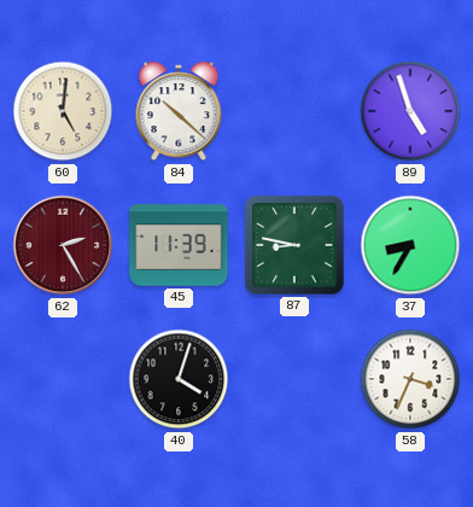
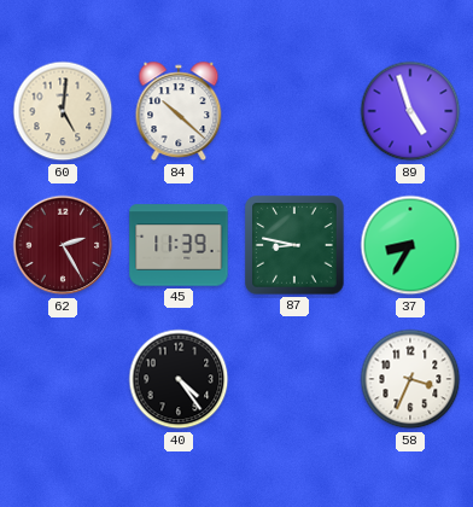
40: 4:03 -> 4:24
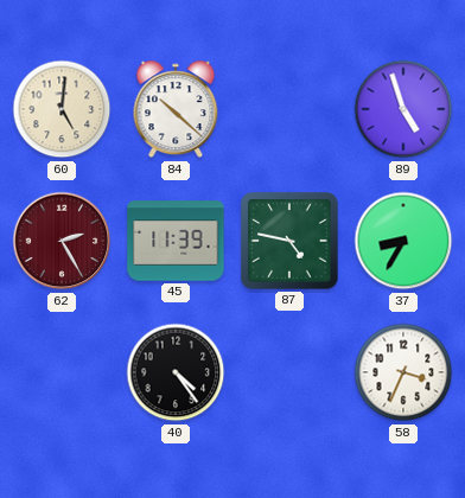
87: 8:47 -> 4:47
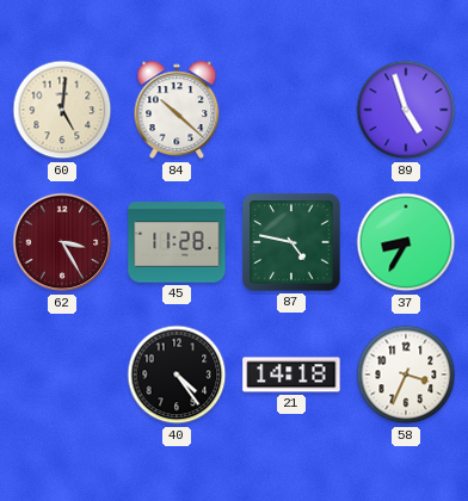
62: 2:25 -> 3:25
45: 11:39 -> 11:28
21: none -> 14:18
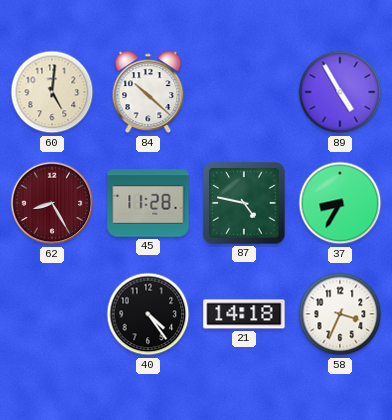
89: 4:57 -> 4:55
62: 3:25 -> 8:25
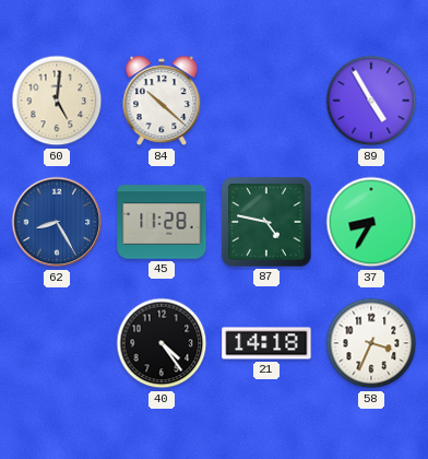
62 dial: burgundy -> blue
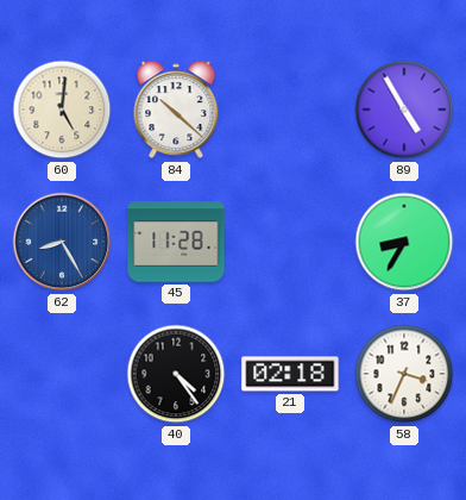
87: 4:47 -> none
21: 14:18 -> 02:18
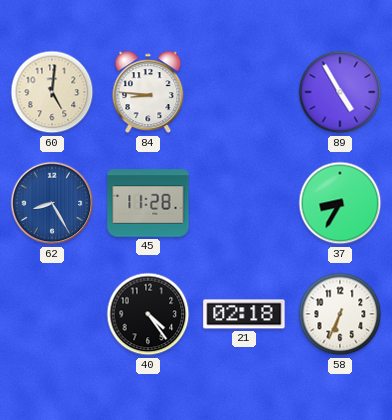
84: 10:22 -> 8:46
58: 3:34 -> 6:34
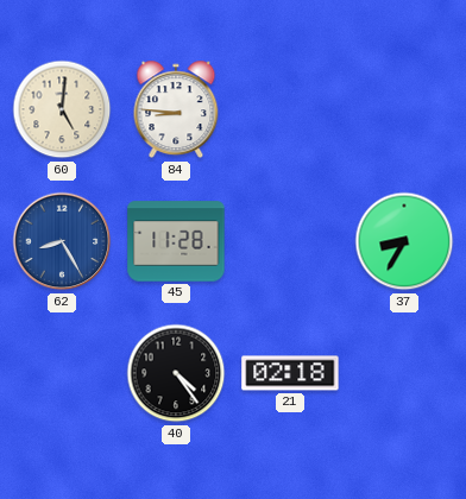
89: 4:55 -> none
58: 6:34 -> none
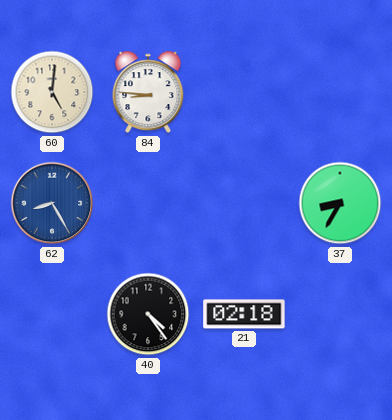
45: 11:28 -> none
